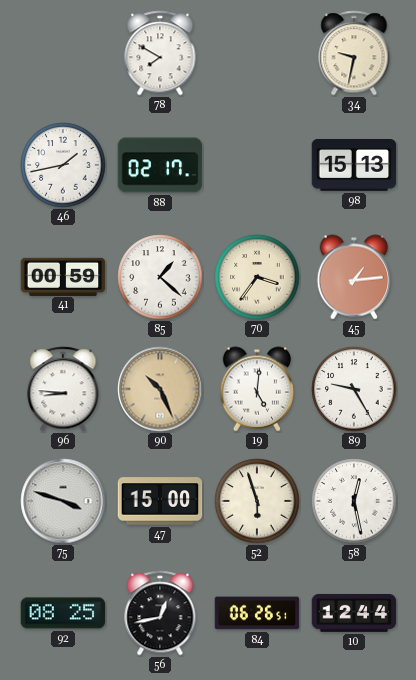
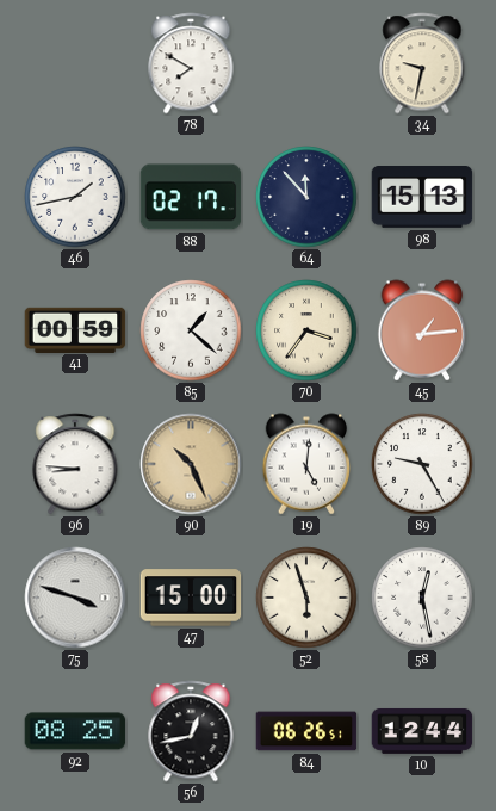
64: none -> 11:53
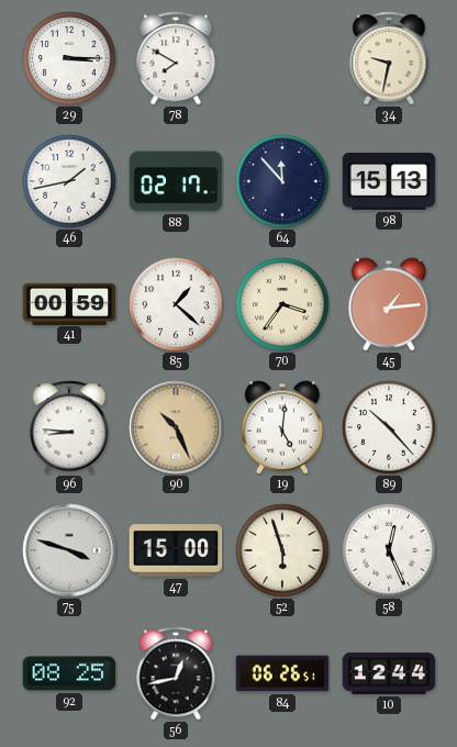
29: none -> 3:15
89: 9:25 -> 10:23
58: 12:28 -> 12:26
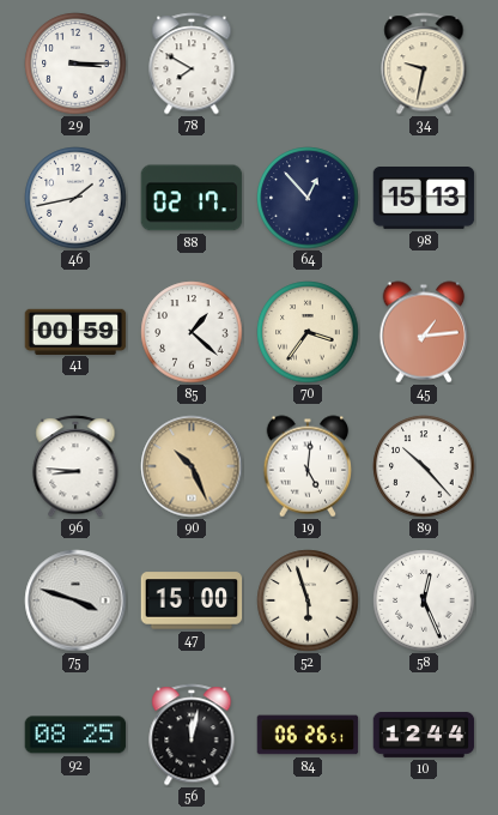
64: 11:53 -> 12:53
56: 12:43 -> 12:02
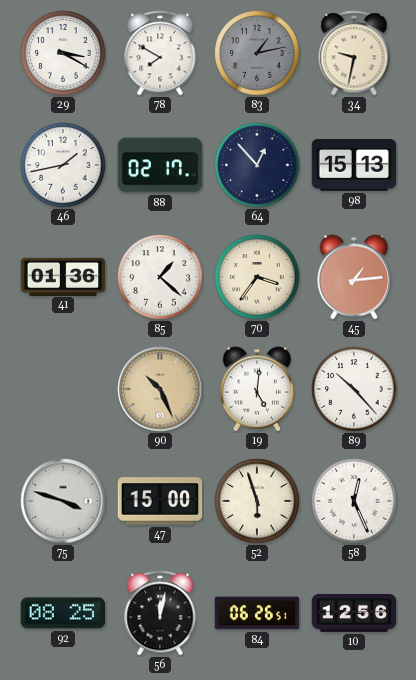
29: 3:15 -> 3:20
83: none -> 1:13
41: 00:59 -> 01:36
96: 8:46 -> none
10: 12:44 -> 12:56
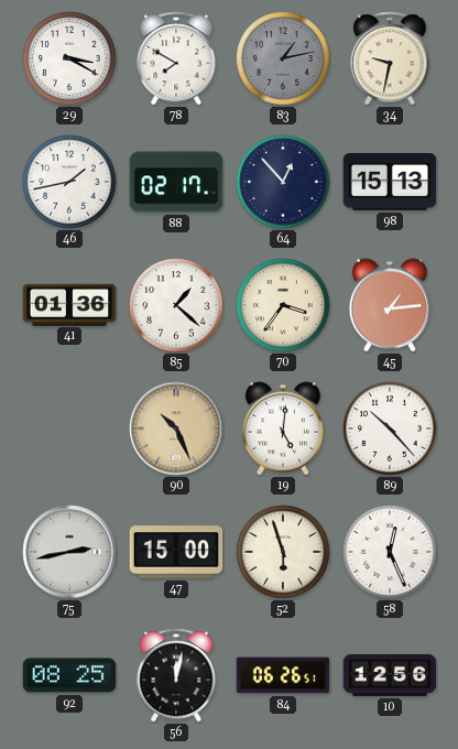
75: 3:48 -> 2:43
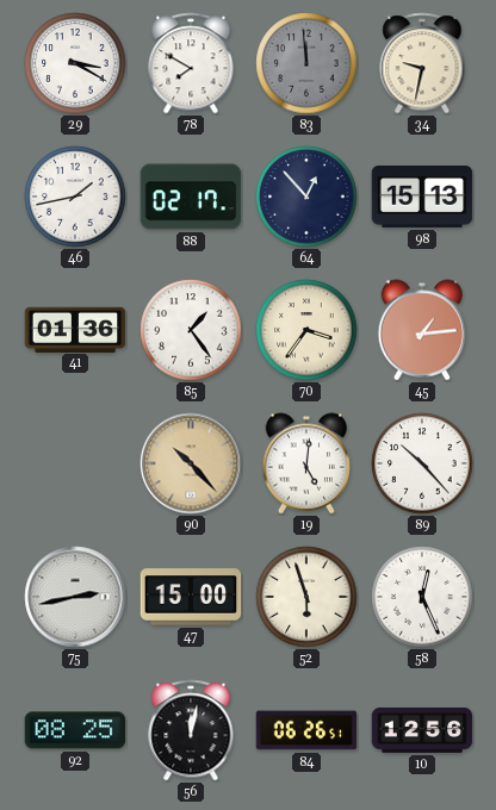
83: 1:13 -> 11:59
85: 1:22 -> 1:24
90: 10:26 -> 10:23
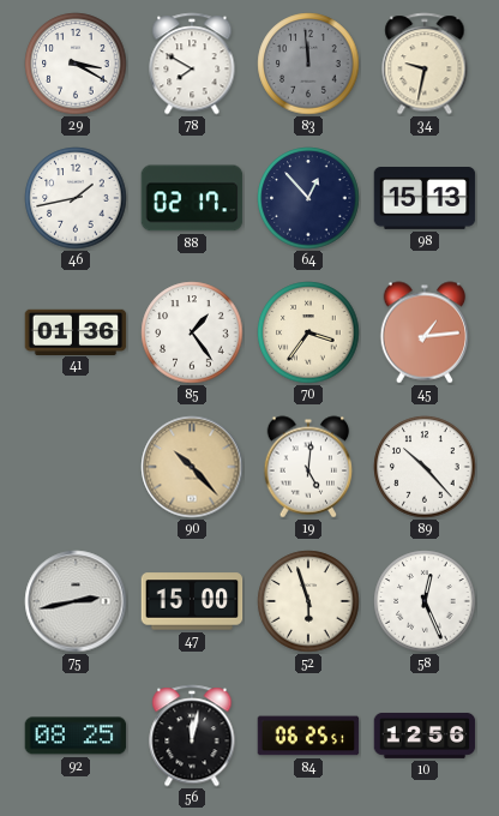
84: 06:26 -> 06:25
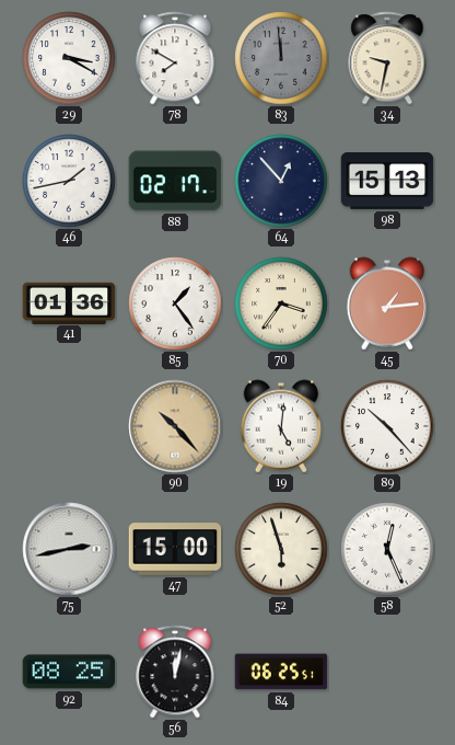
10: 12:56 -> none
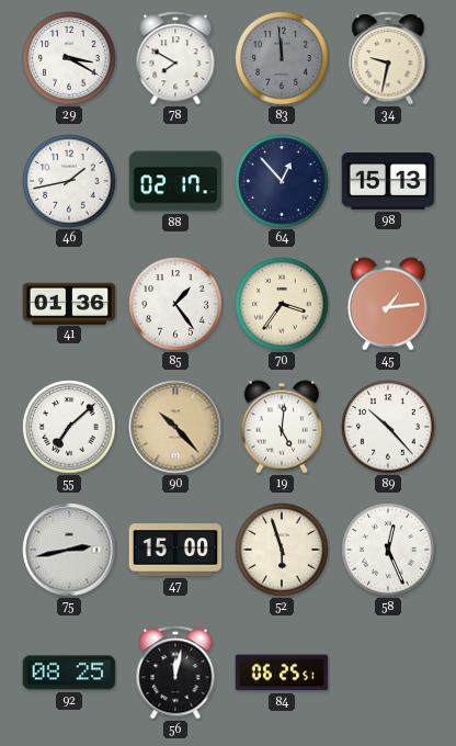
55: none -> 7:08
